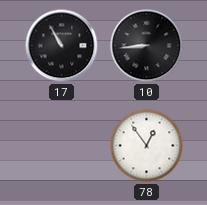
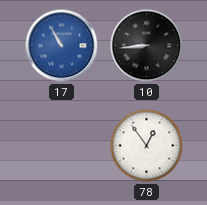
17 dial: black -> blue
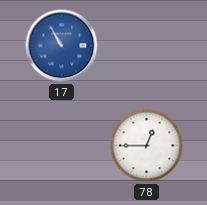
10: 8:44 -> none
78: 12:54 -> 12:45
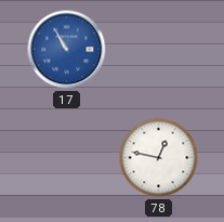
78: 12:45 -> 12:47
